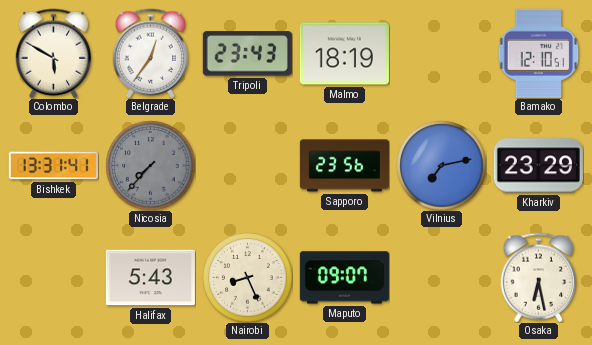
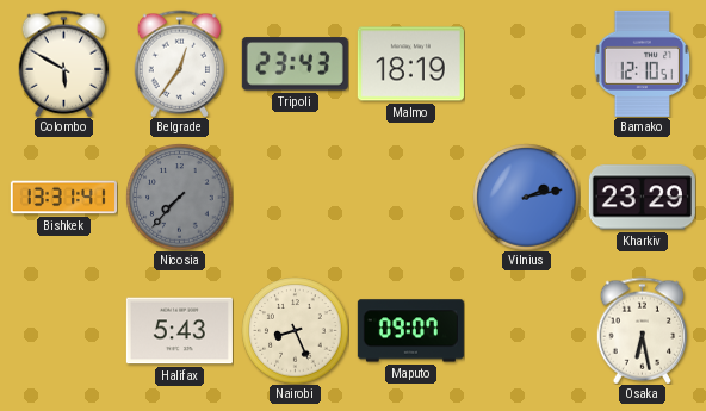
Sapporo: 23:56 -> none
Vilnius: 7:13 -> 2:13
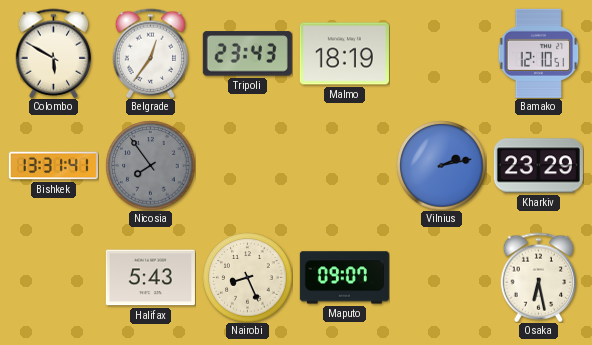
Nicosia: 7:37 -> 7:54
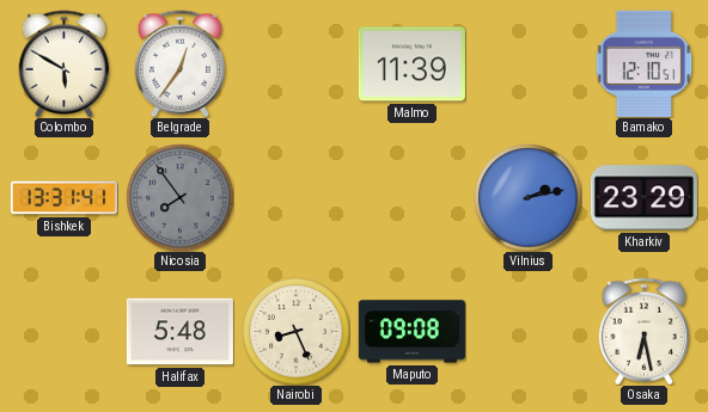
Tripoli: 23:43 -> none
Malmo: 18:19 -> 11:39
Halifax: 5:43 -> 5:48
Maputo: 09:07 -> 09:08
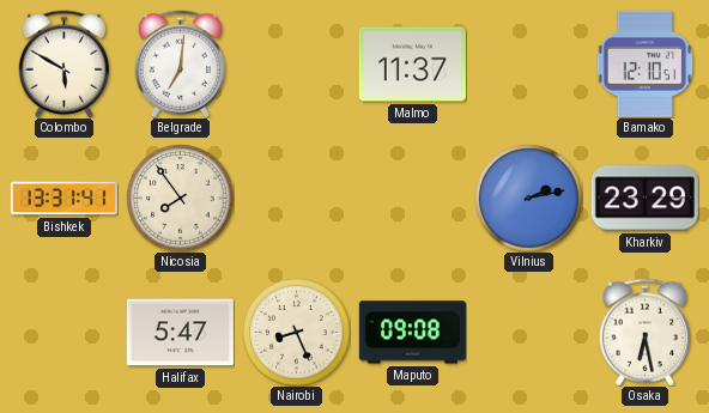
Belgrade: 12:36 -> 7:01
Malmo: 11:39 -> 11:37
Nicosia dial: grey -> cream
Halifax: 5:48 -> 5:47
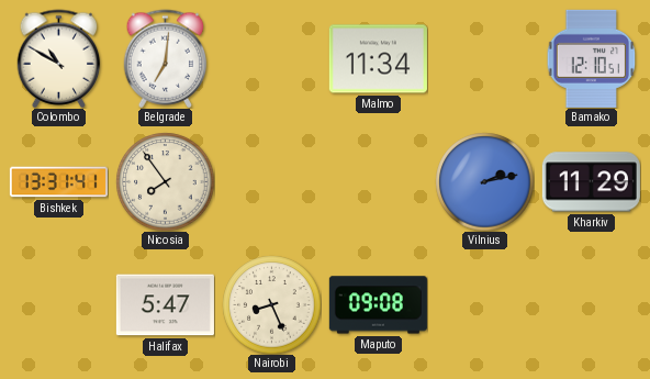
Colombo: 5:50 -> 10:50
Malmo: 11:37 -> 11:34
Kharkiv: 23:29 -> 11:29
Osaka: 6:28 -> none
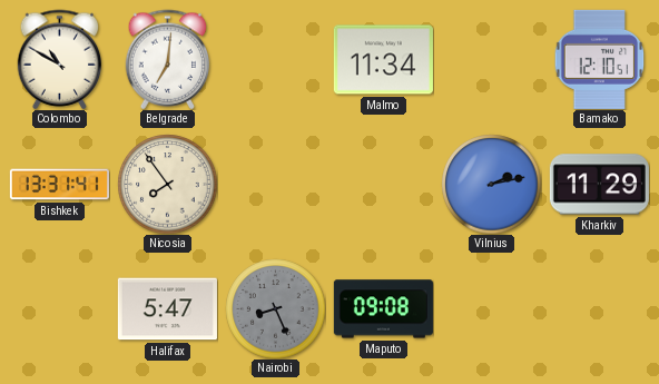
Nairobi dial: cream -> grey
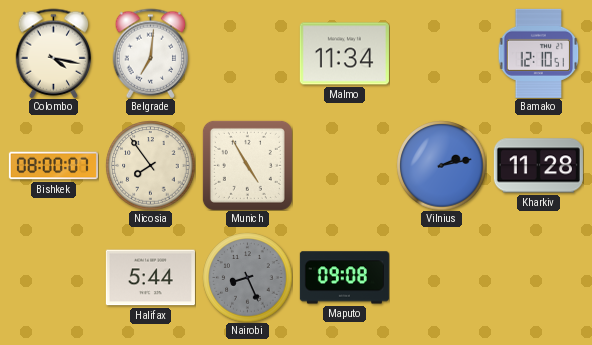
Colombo: 10:50 -> 4:17
Bishkek: 13:31 -> 08:00
Munich: none -> 4:55
Kharkiv: 11:29 -> 11:28
Halifax: 5:47 -> 5:44
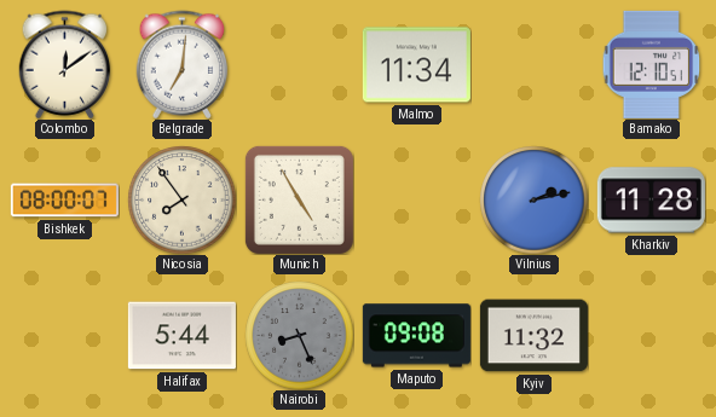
Colombo: 4:17 -> 12:09
Kyiv: none -> 11:32
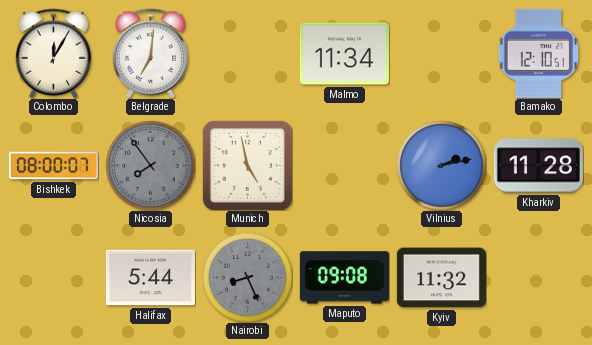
Colombo: 12:09 -> 12:05
Nicosia dial: cream -> grey
Munich: 4:55 -> 4:58
